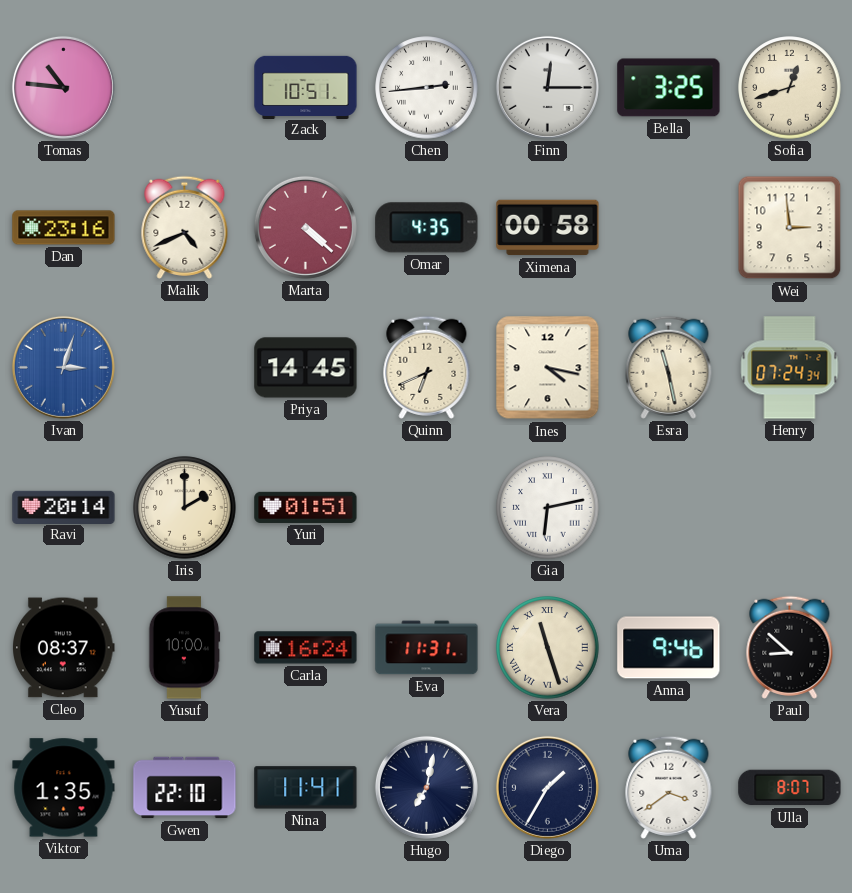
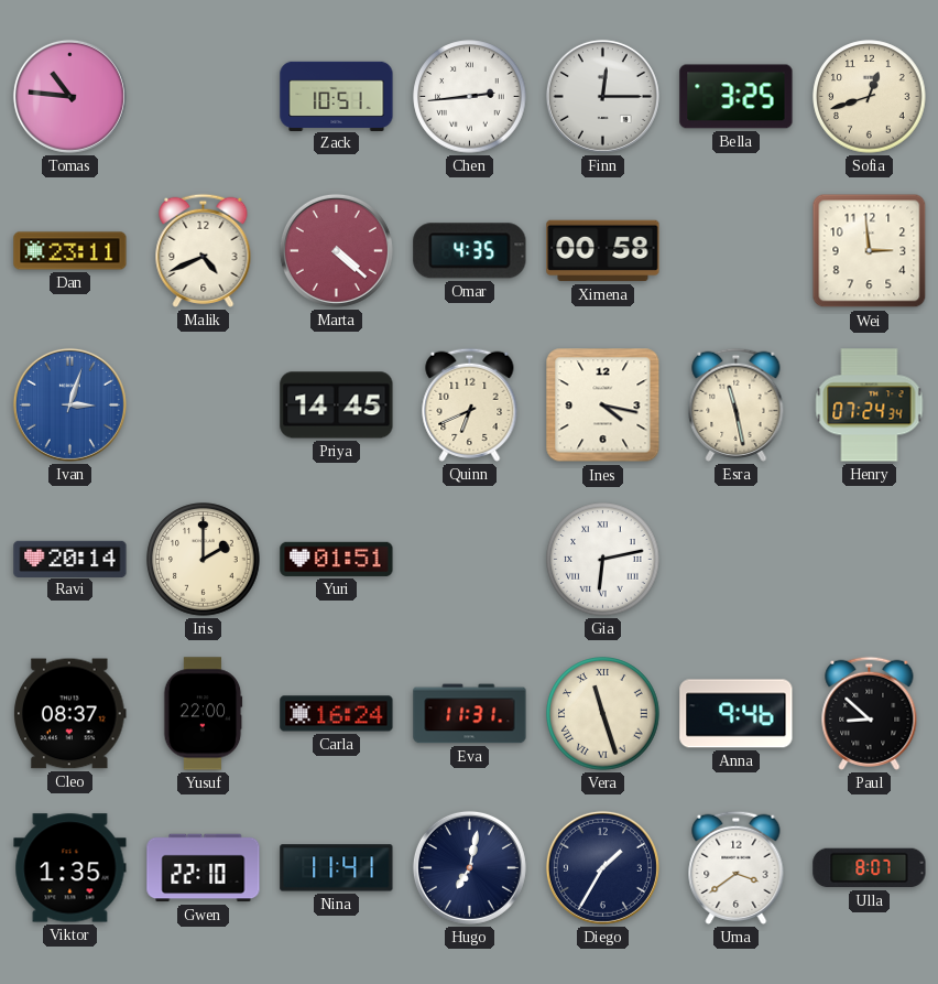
Dan: 23:16 -> 23:11
Yusuf: 10:00 -> 22:00
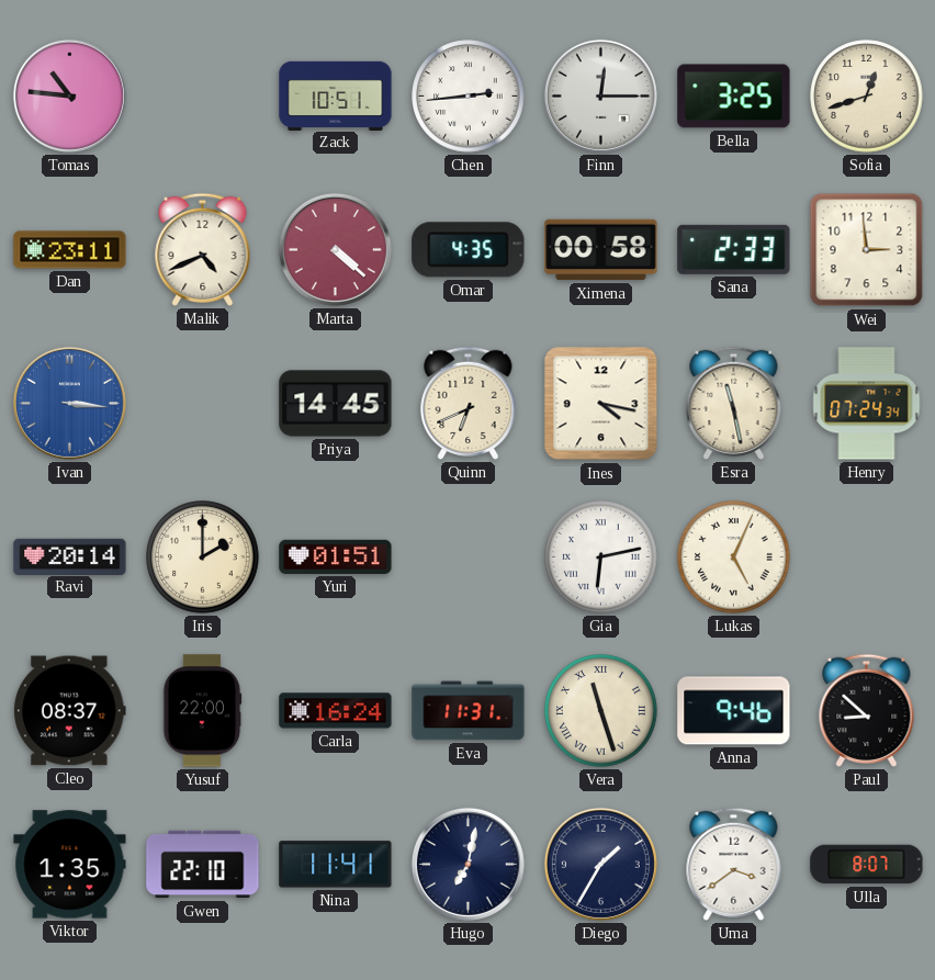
Sana: none -> 2:33
Ivan: 3:03 -> 3:16
Lukas: none -> 5:04
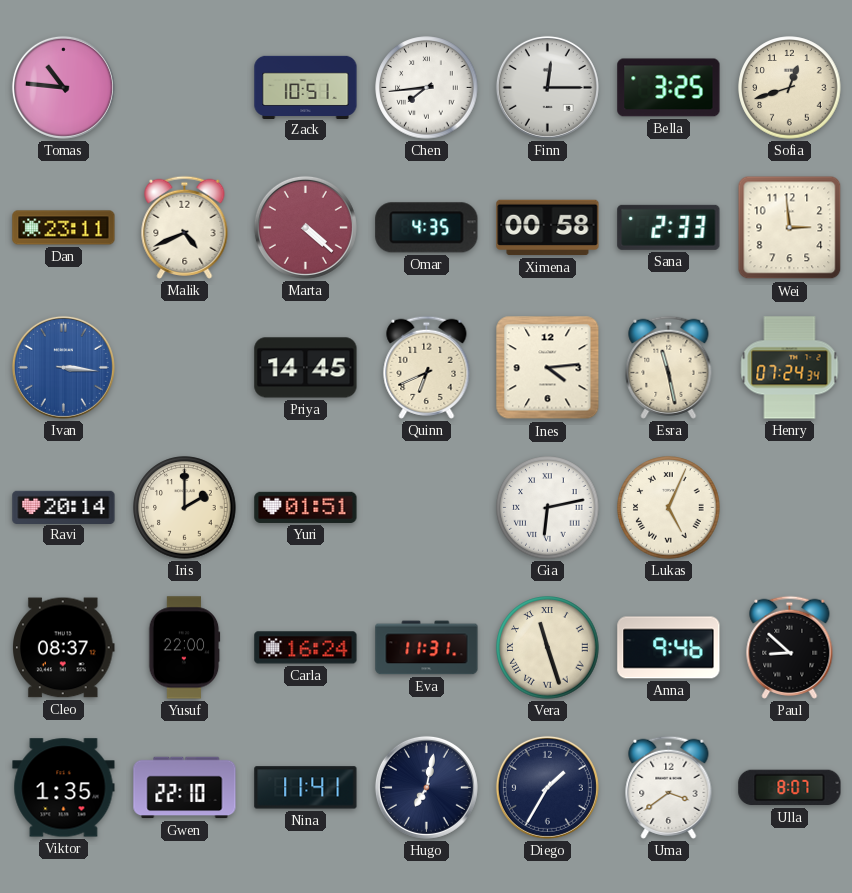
Chen: 2:44 -> 7:44
Ines: 4:17 -> 4:14
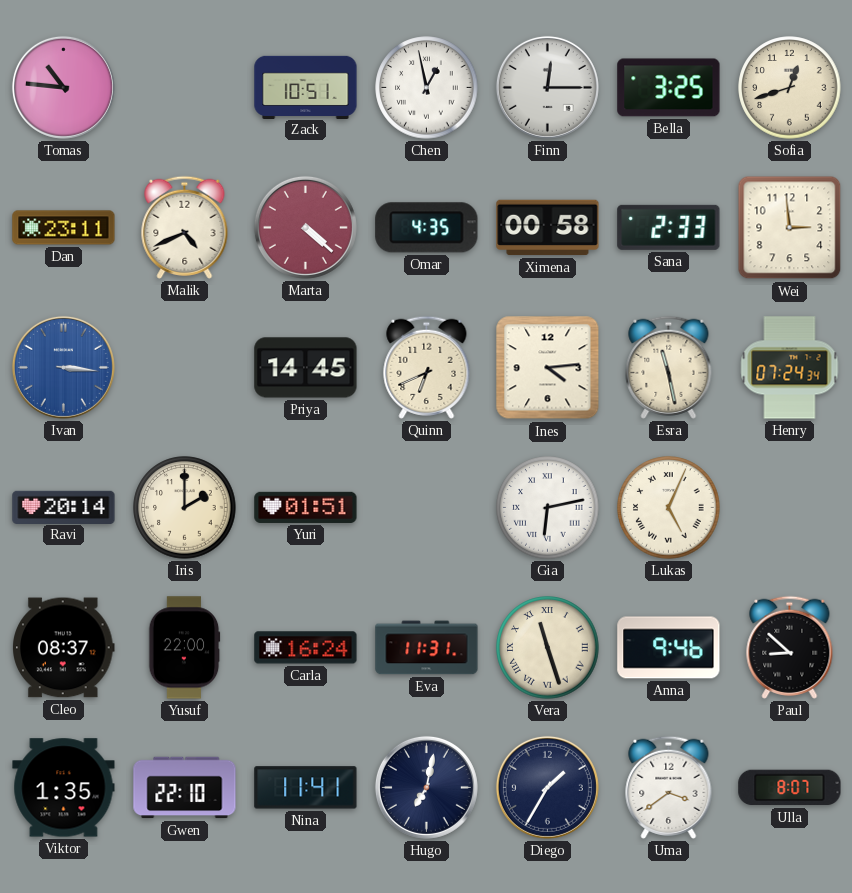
Chen: 7:44 -> 12:58
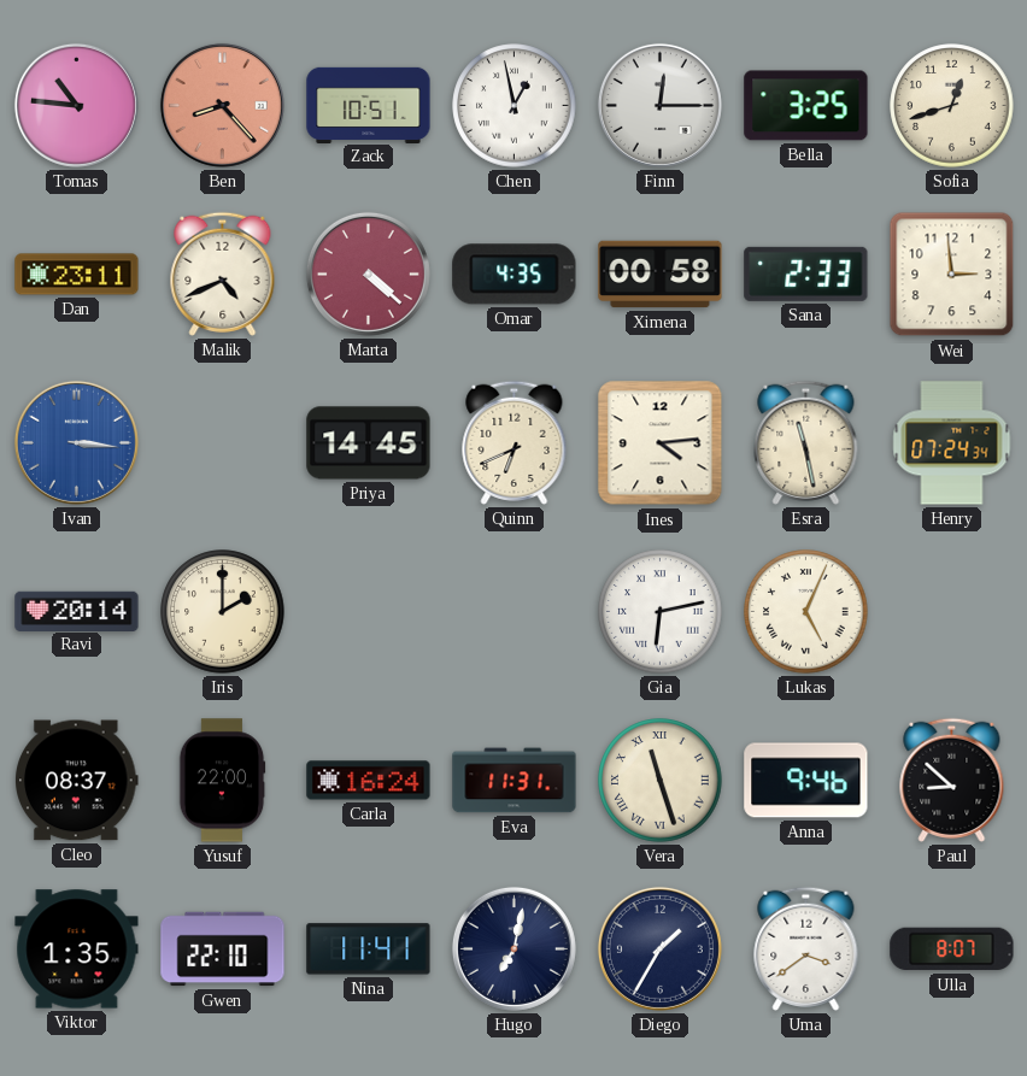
Ben: none -> 8:23
Yuri: 01:51 -> none
